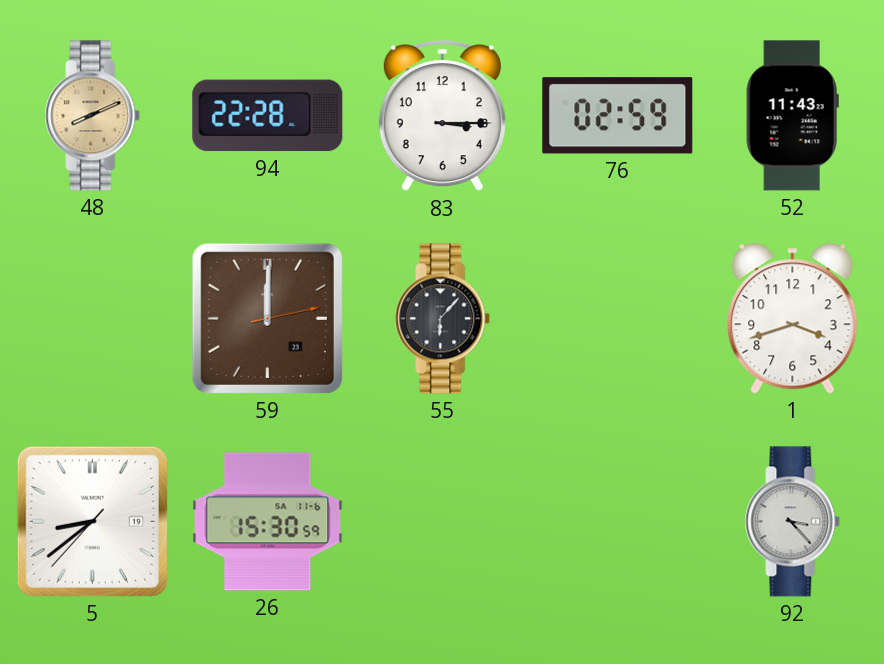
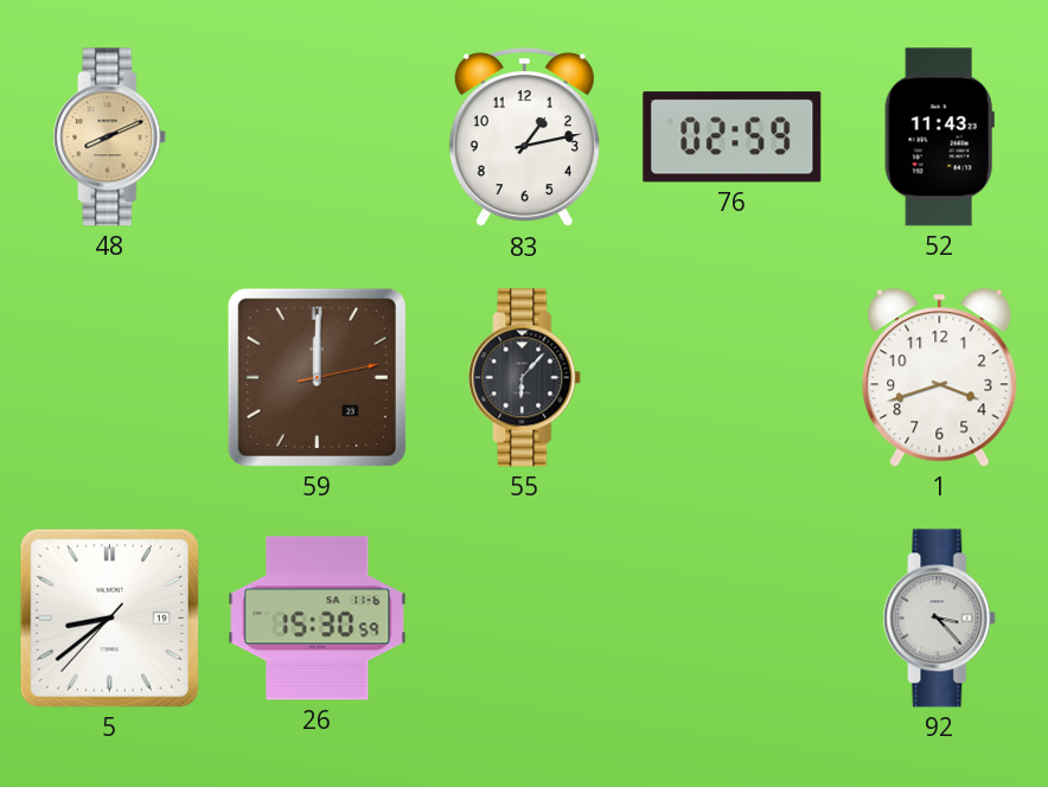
94: 22:28 -> none
83: 3:15 -> 1:13
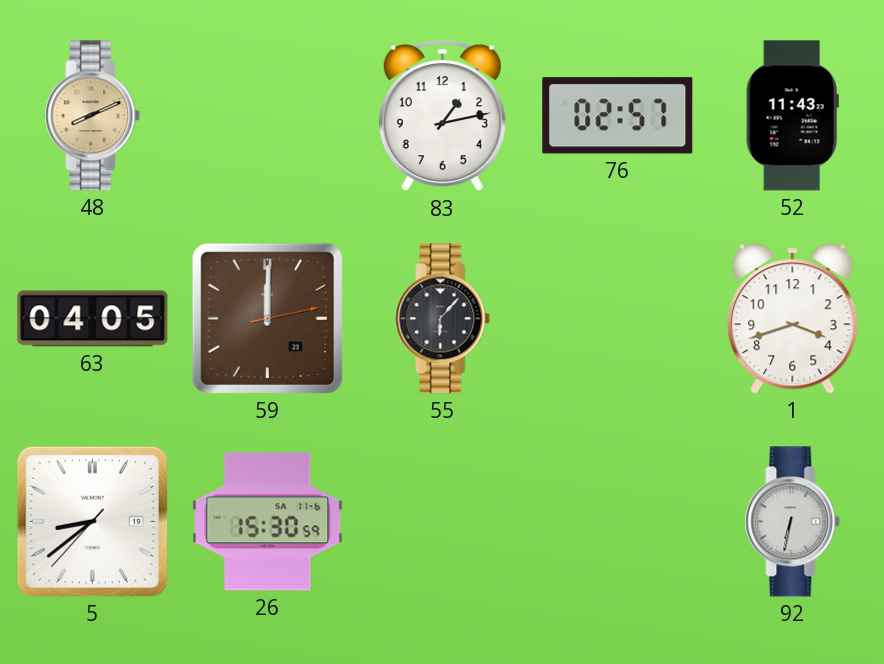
76: 02:59 -> 02:57
63: none -> 04:05
92: 3:23 -> 6:32
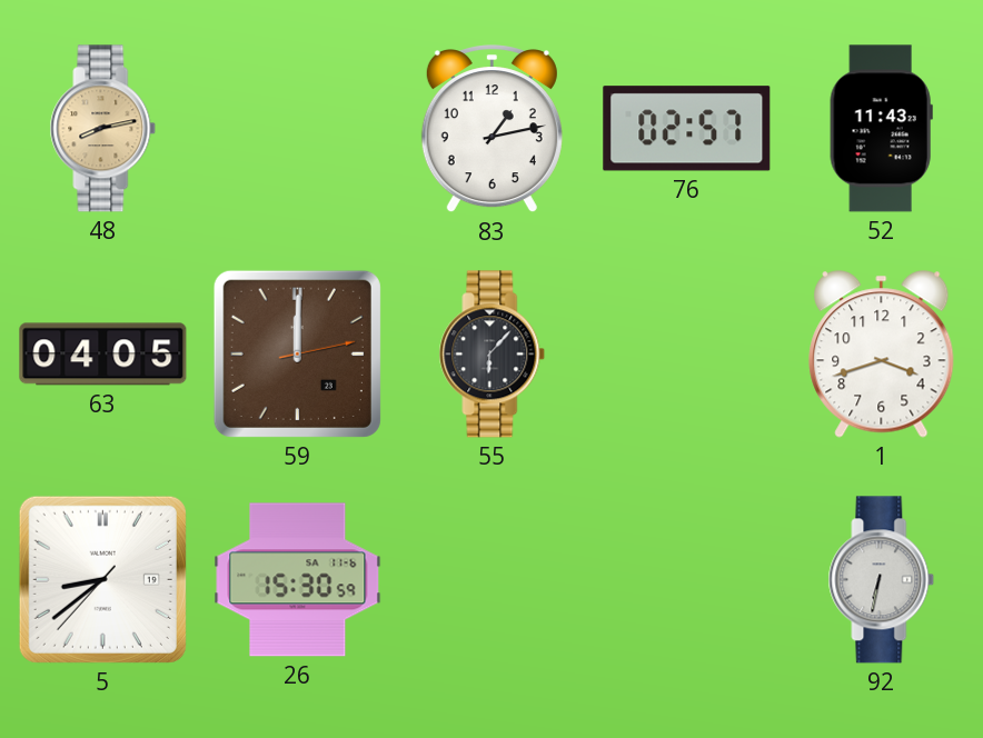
48: 8:11 -> 8:13
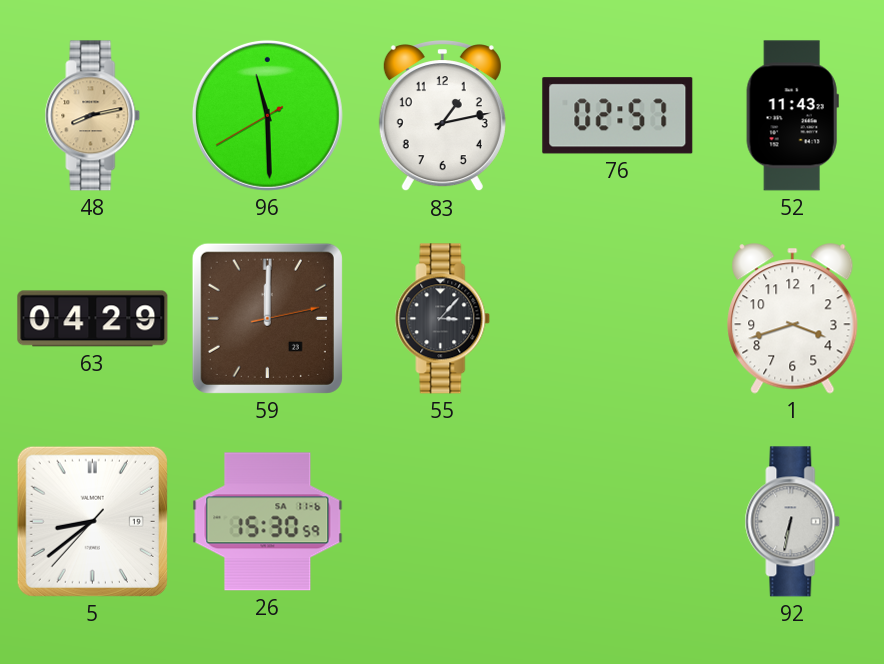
96: none -> 11:29
63: 04:05 -> 04:29
55: 6:07 -> 3:07
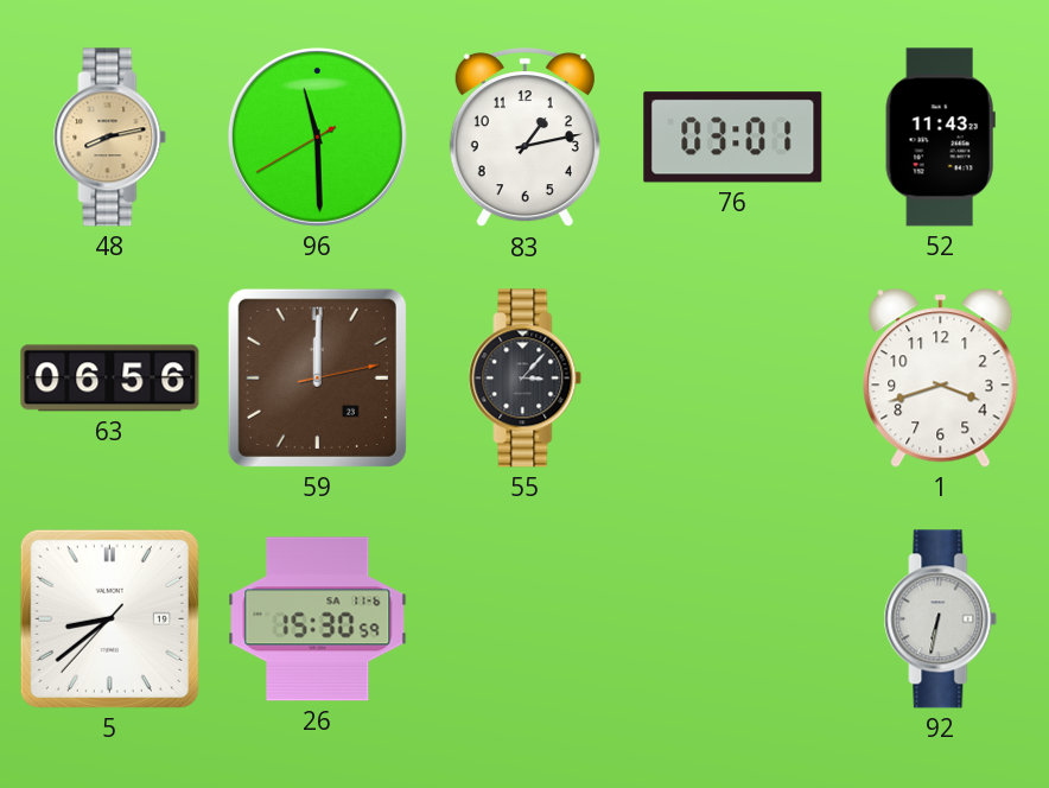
76: 02:57 -> 03:01
63: 04:29 -> 06:56
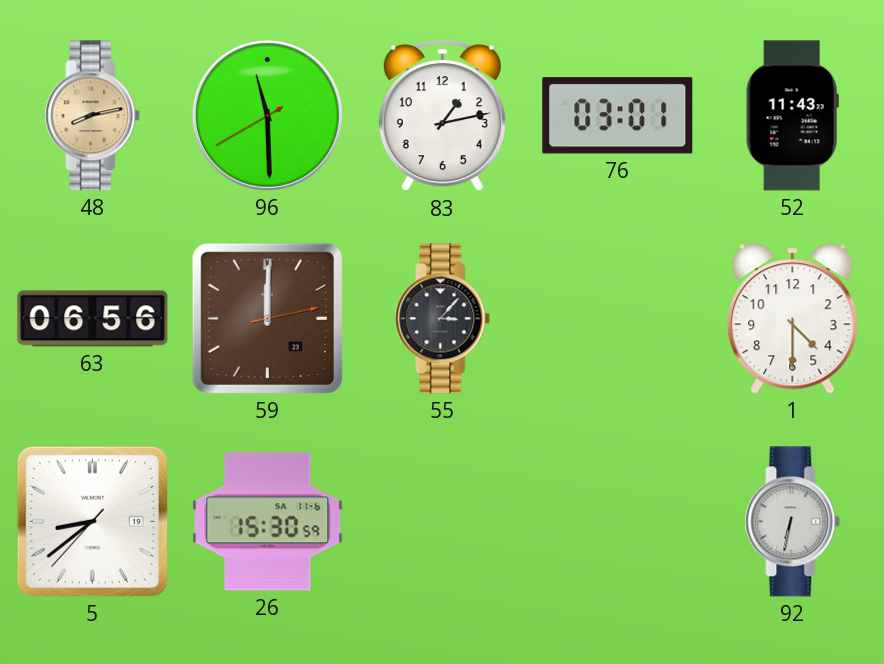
1: 3:42 -> 4:30
